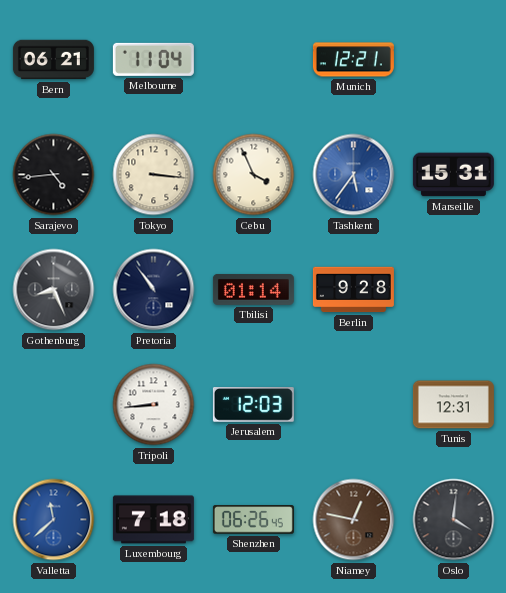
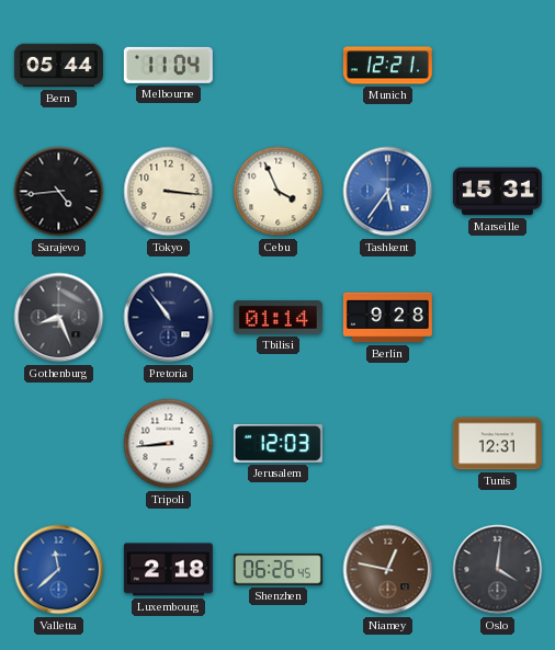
Bern: 06:21 -> 05:44
Luxembourg: 7:18 -> 2:18
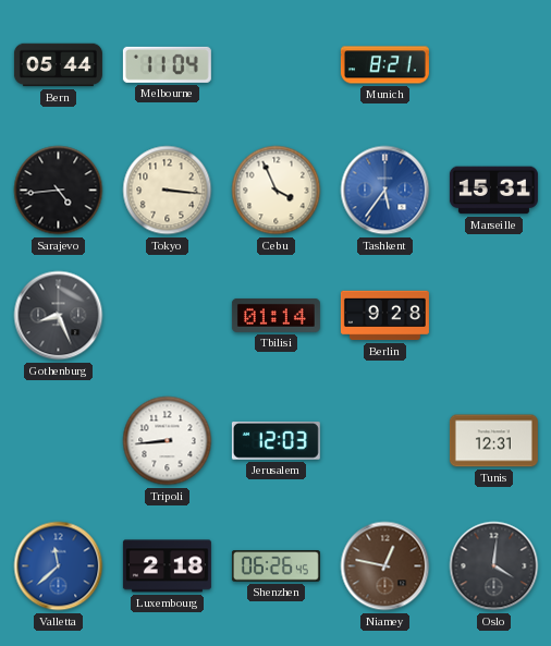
Munich: 12:21 -> 8:21
Pretoria: 10:54 -> none
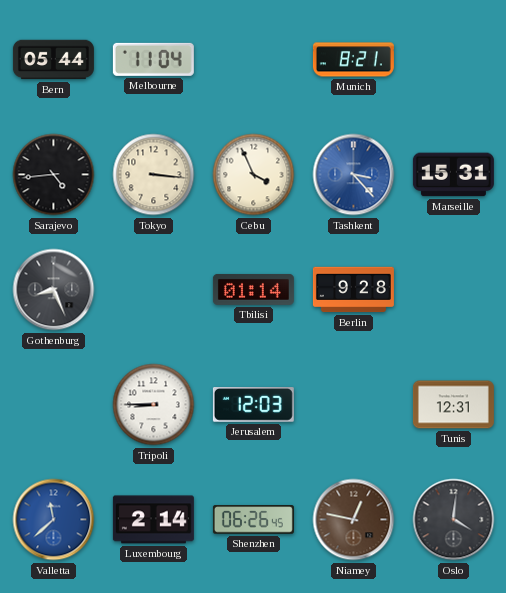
Tashkent: 5:36 -> 3:23
Tripoli: 8:44 -> 8:45
Luxembourg: 2:18 -> 2:14
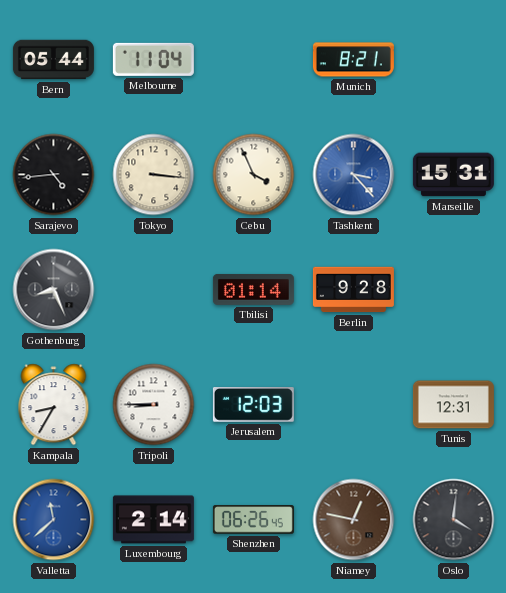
Kampala: none -> 8:35
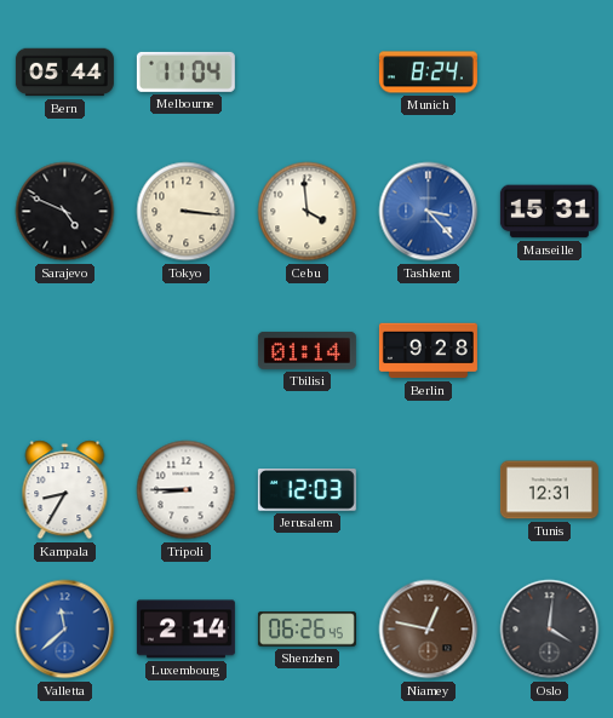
Munich: 8:21 -> 8:24
Sarajevo: 4:44 -> 4:49
Cebu: 3:56 -> 3:59
Gothenburg: 8:26 -> none
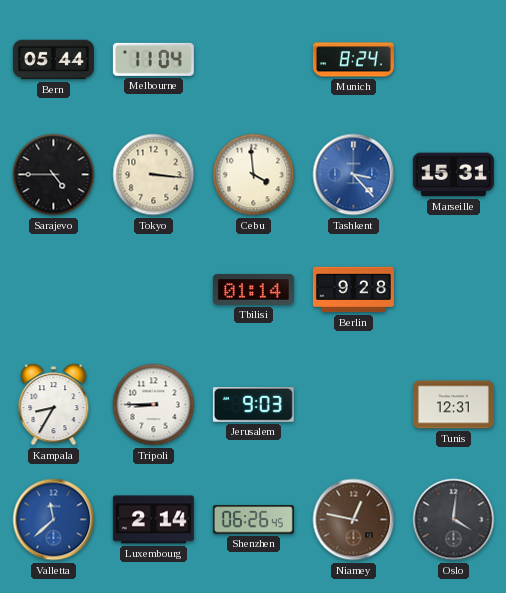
Sarajevo: 4:49 -> 4:45
Jerusalem: 12:03 -> 9:03
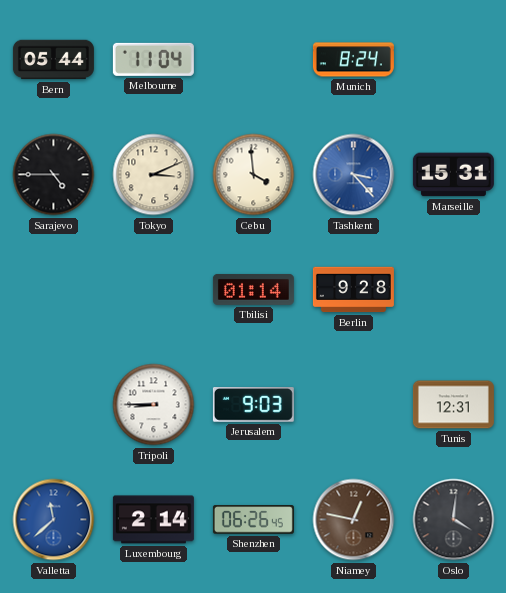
Tokyo: 3:16 -> 3:11
Kampala: 8:35 -> none
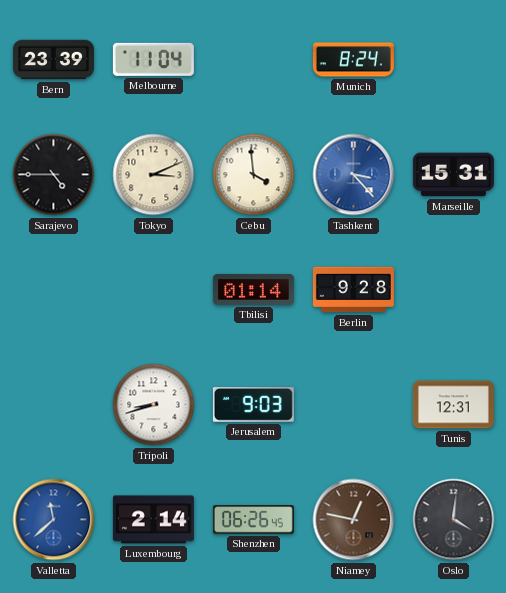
Bern: 05:44 -> 23:39
Tripoli: 8:45 -> 8:42
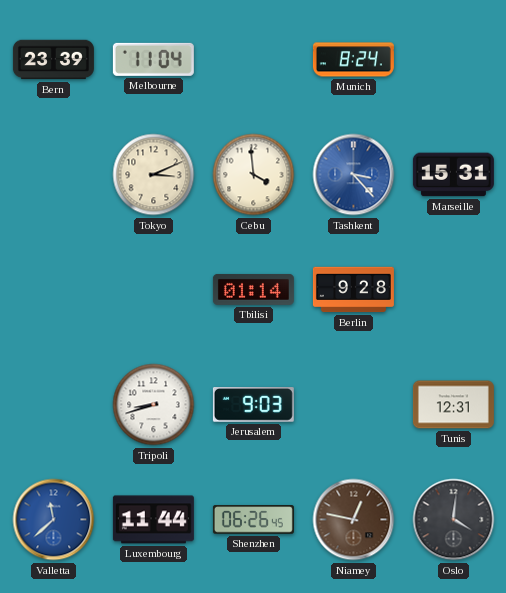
Sarajevo: 4:45 -> none
Luxembourg: 2:14 -> 11:44
